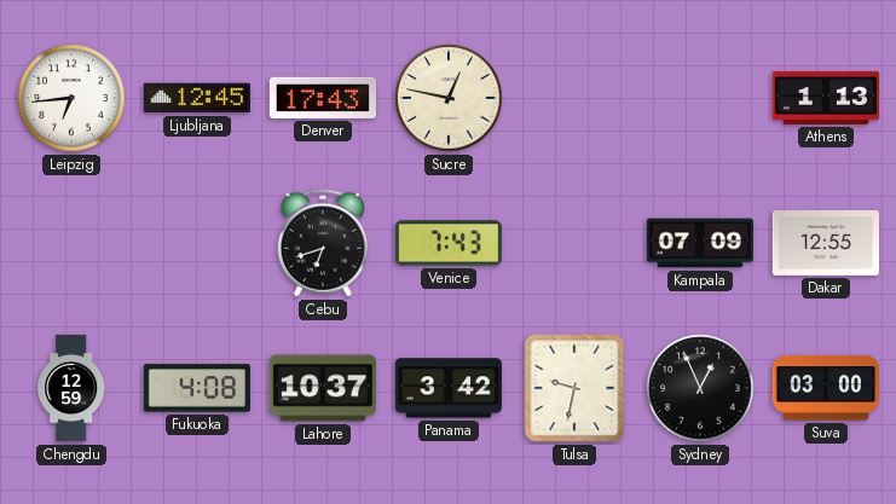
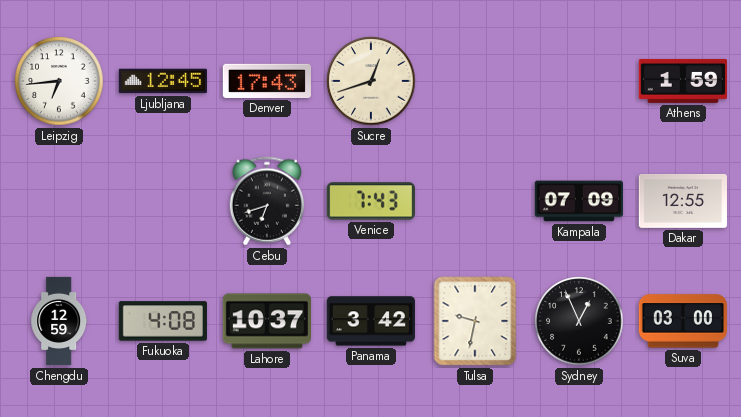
Sucre: 12:47 -> 12:42
Athens: 1:13 -> 1:59
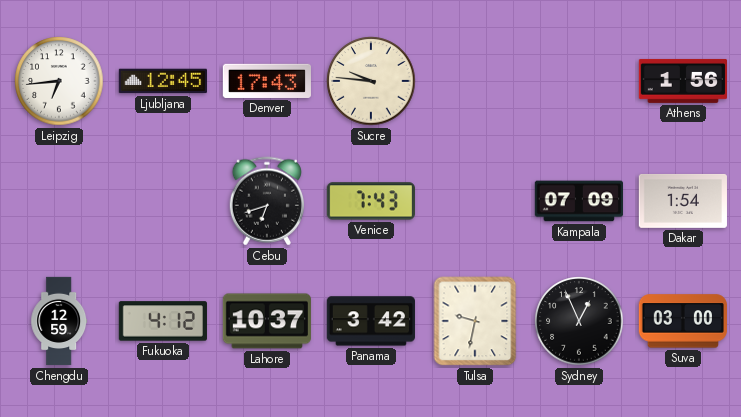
Sucre: 12:42 -> 9:46
Athens: 1:59 -> 1:56
Dakar: 12:55 -> 1:54
Fukuoka: 4:08 -> 4:12
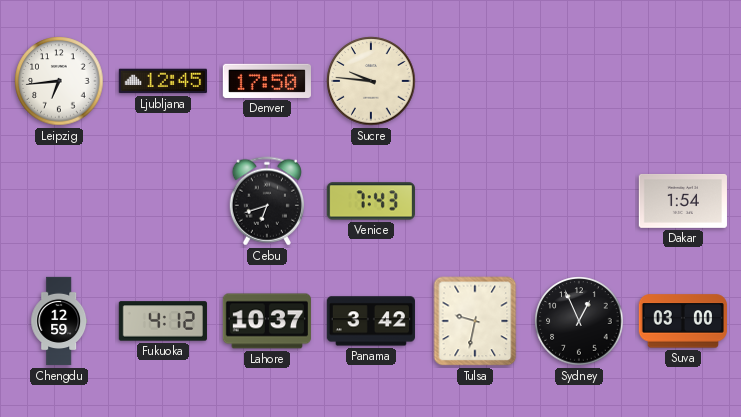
Denver: 17:43 -> 17:50
Athens: 1:56 -> none
Kampala: 07:09 -> none
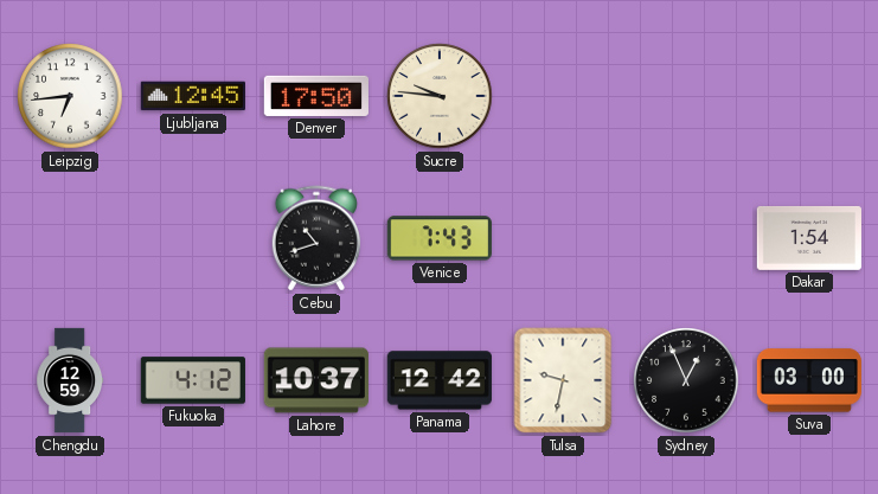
Cebu: 6:42 -> 10:42
Panama: 3:42 -> 12:42
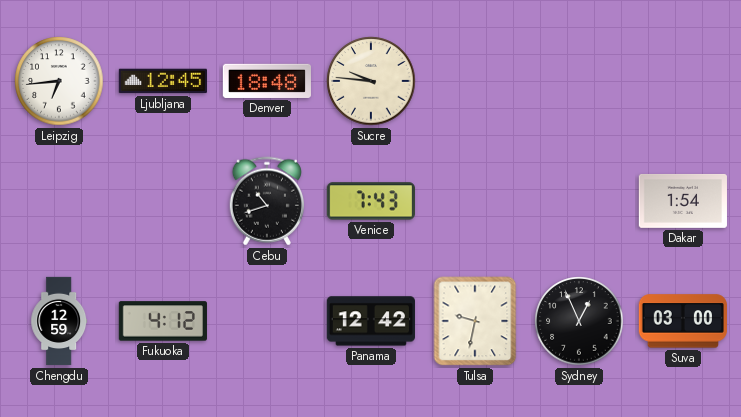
Denver: 17:50 -> 18:48
Lahore: 10:37 -> none
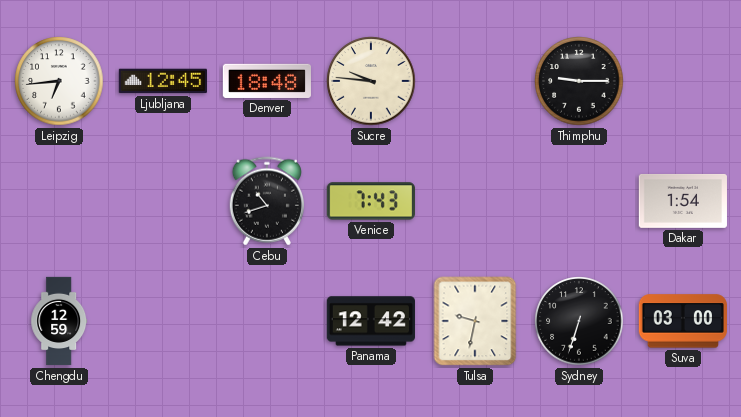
Thimphu: none -> 9:15
Fukuoka: 4:12 -> none
Sydney: 12:56 -> 6:33
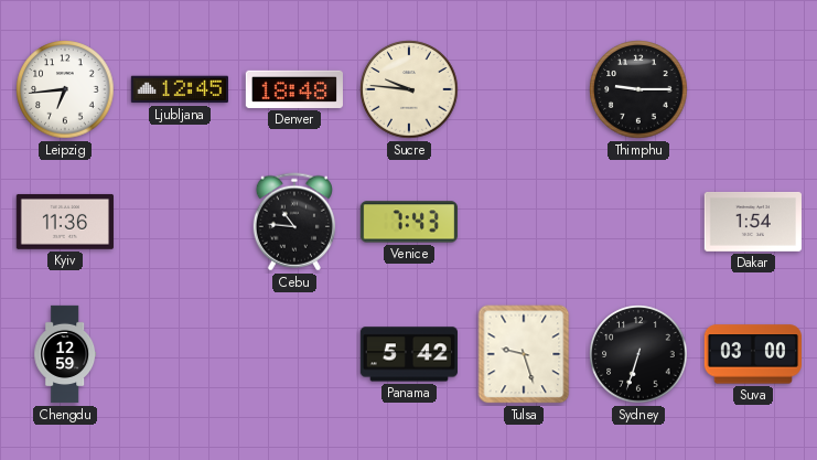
Kyiv: none -> 11:36
Cebu: 10:42 -> 10:46
Panama: 12:42 -> 5:42
Tulsa: 9:32 -> 9:27
